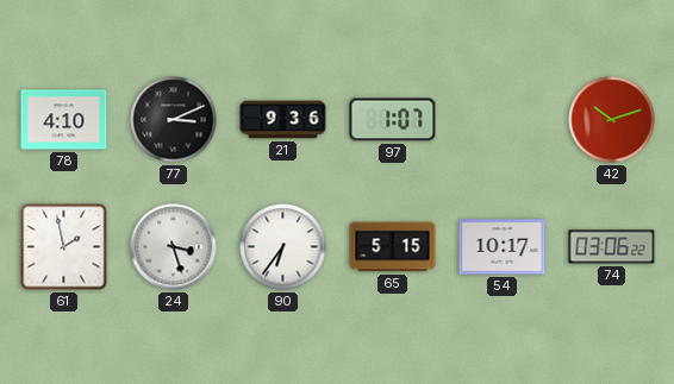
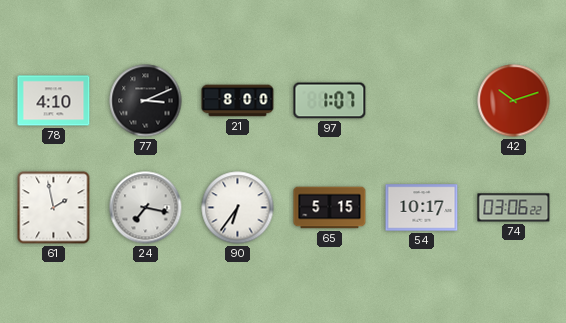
21: 9:36 -> 8:00
24: 3:27 -> 7:17
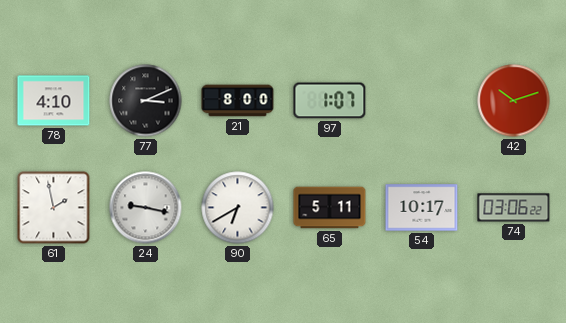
24: 7:17 -> 9:17
90: 6:36 -> 6:40
65: 5:15 -> 5:11
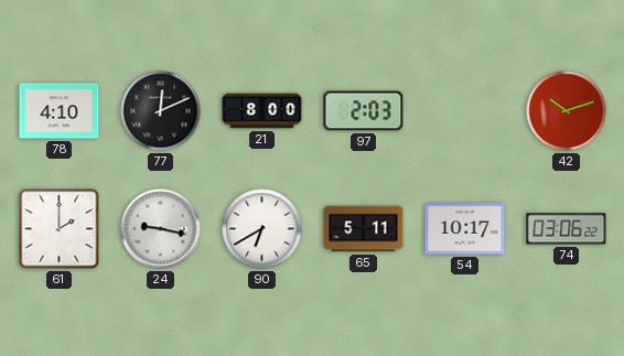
77: 3:11 -> 12:11
97: 1:07 -> 2:03
61: 1:58 -> 2:00
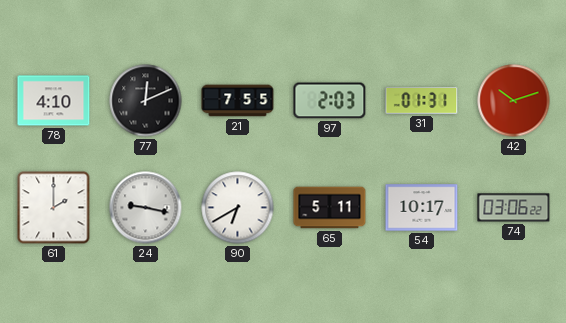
21: 8:00 -> 7:55
31: none -> 01:31
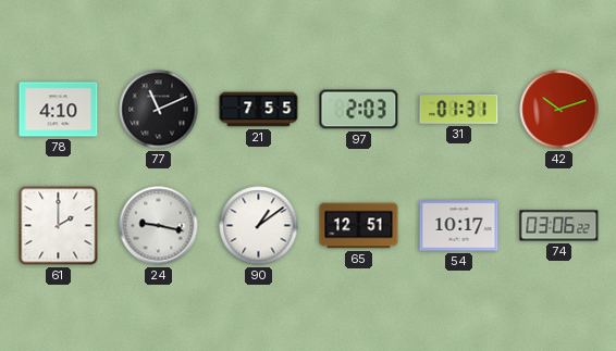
77: 12:11 -> 11:11
90: 6:40 -> 1:09
65: 5:11 -> 12:51
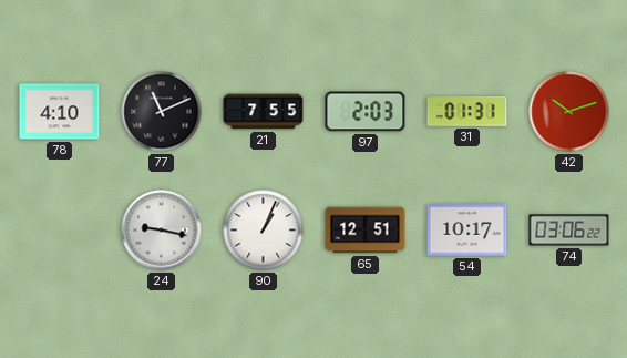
61: 2:00 -> none
90: 1:09 -> 1:04
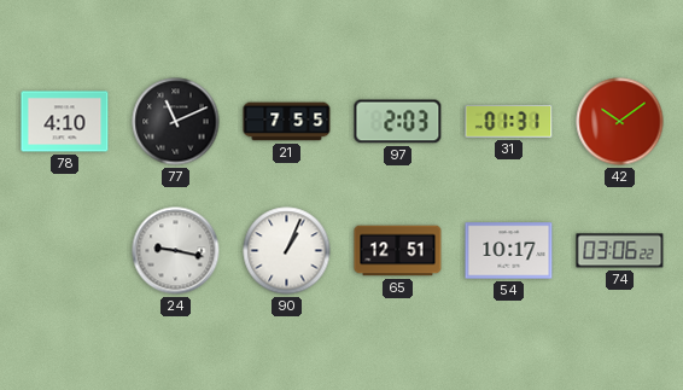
42: 10:12 -> 10:09
